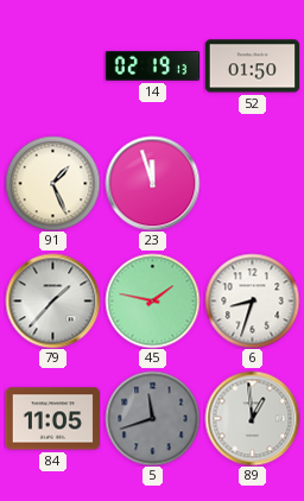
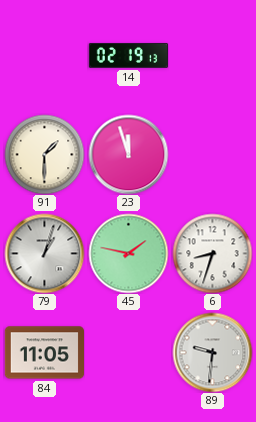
52: 01:50 -> none
91: 1:26 -> 1:30
79: 1:37 -> 1:03
5: 11:42 -> none
89: 12:59 -> 9:31
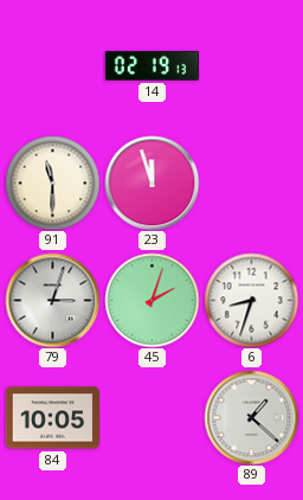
91: 1:30 -> 11:30
79: 1:03 -> 3:03
45: 1:47 -> 2:03
84: 11:05 -> 10:05
89: 9:31 -> 1:22
